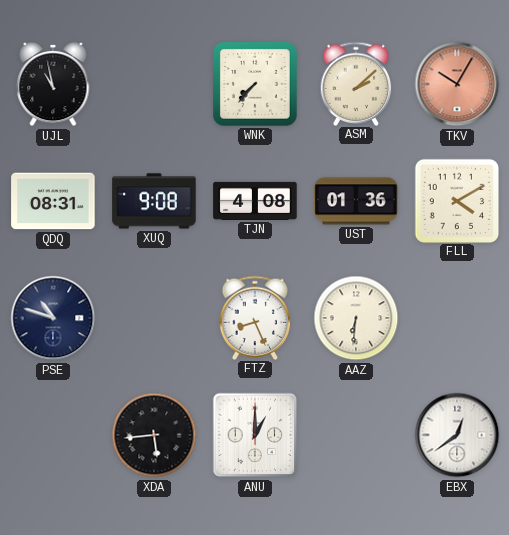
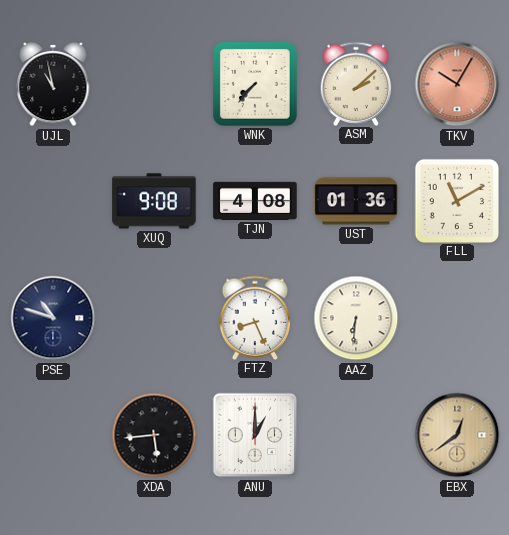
QDQ: 08:31 -> none
FLL: 4:10 -> 11:10
EBX dial: white -> champagne
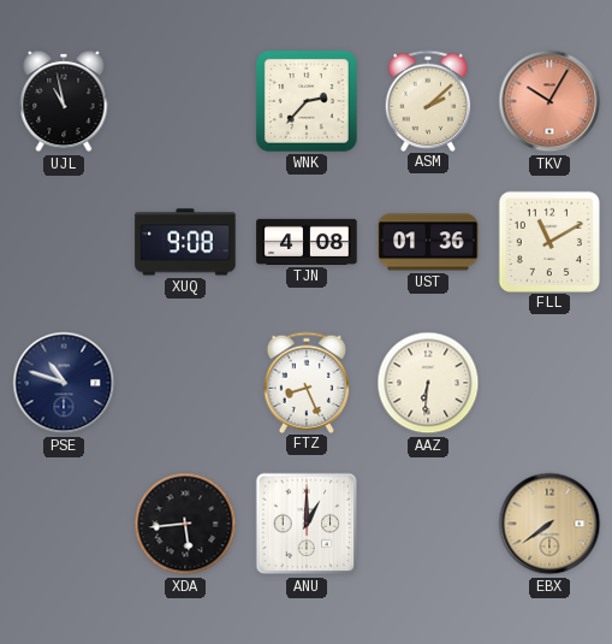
WNK: 7:37 -> 2:37
EBX: 12:39 -> 7:39
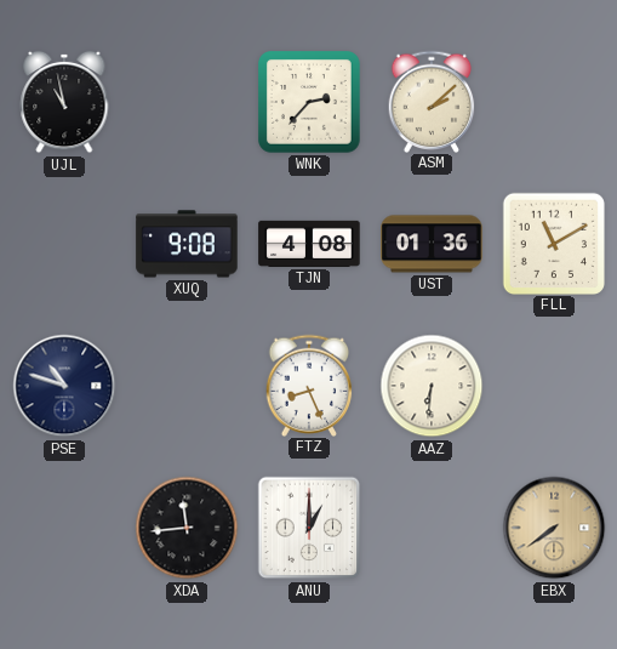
TKV: 10:05 -> none
XDA: 5:44 -> 11:44
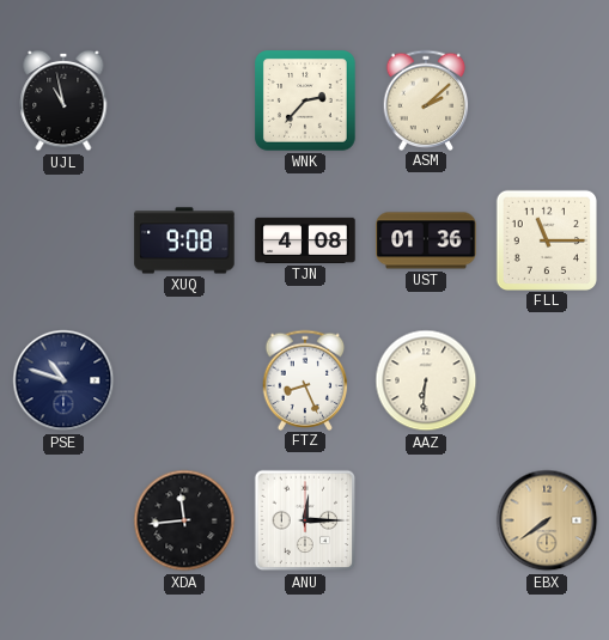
FLL: 11:10 -> 11:15
ANU: 1:00 -> 12:15
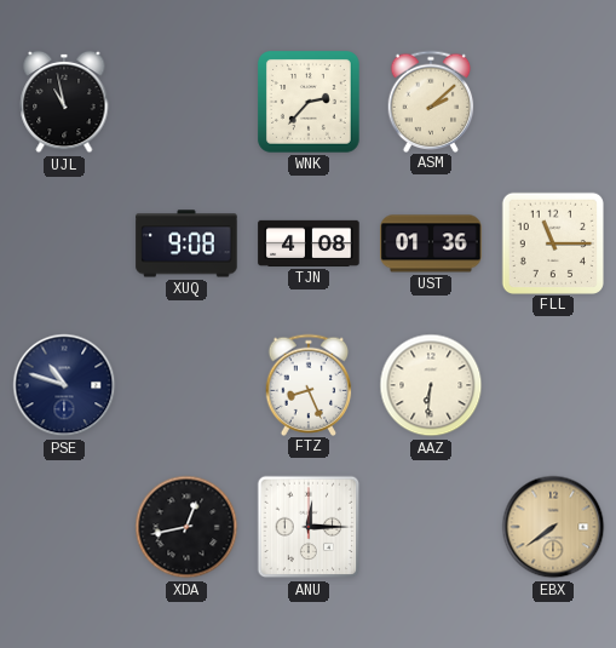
XDA: 11:44 -> 12:43
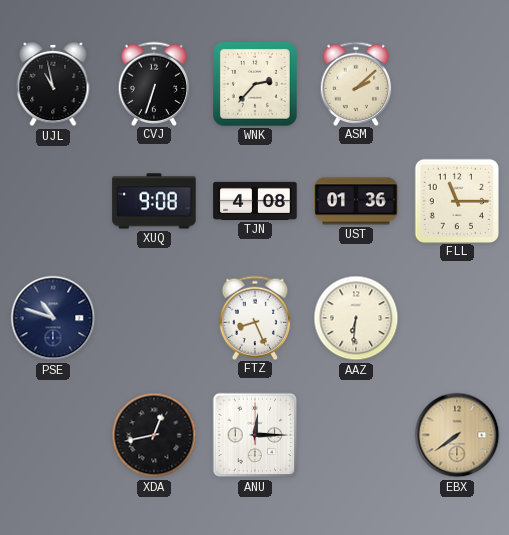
CVJ: none -> 6:33
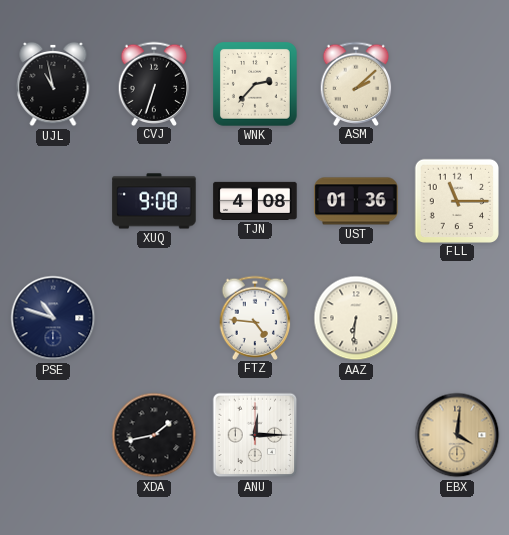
FTZ: 8:26 -> 4:46
XDA: 12:43 -> 1:43
EBX: 7:39 -> 4:01
